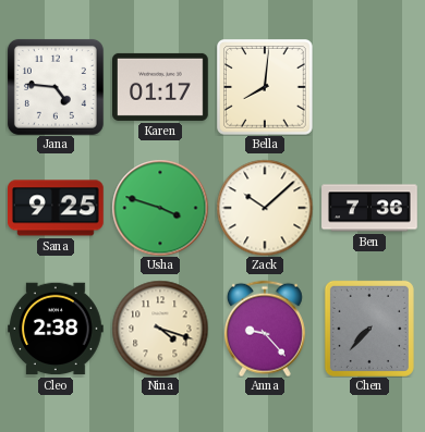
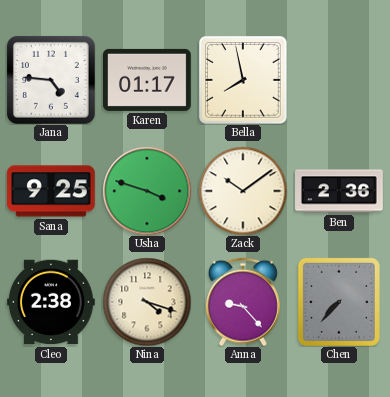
Bella: 8:01 -> 7:58
Zack: 10:08 -> 10:09
Ben: 7:36 -> 2:36
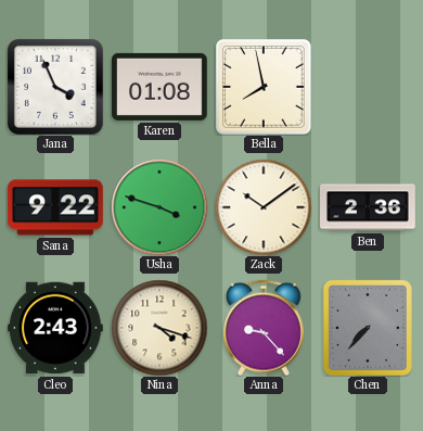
Jana: 4:46 -> 3:56
Karen: 01:17 -> 01:08
Sana: 9:25 -> 9:22
Cleo: 2:38 -> 2:43
